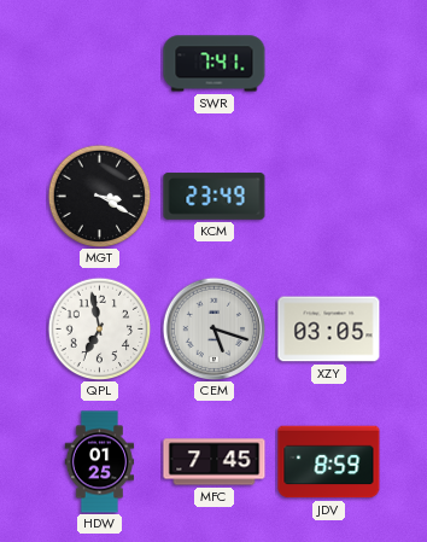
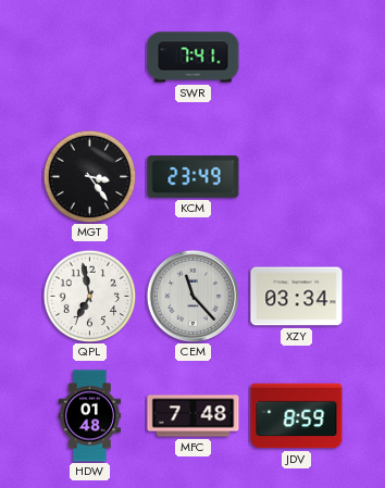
MGT: 3:20 -> 3:24
CEM: 5:18 -> 11:23
XZY: 03:05 -> 03:34
HDW: 01:25 -> 01:48
MFC: 7:45 -> 7:48
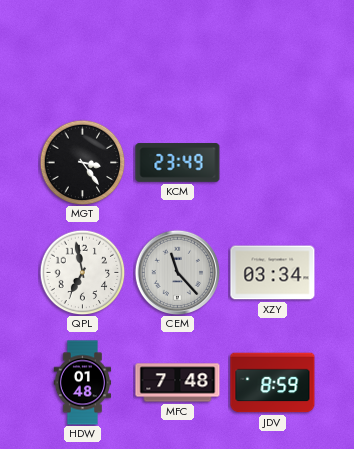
SWR: 7:41 -> none
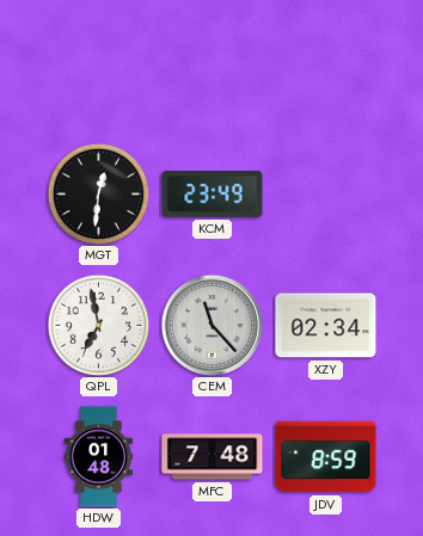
MGT: 3:24 -> 12:31
XZY: 03:34 -> 02:34
